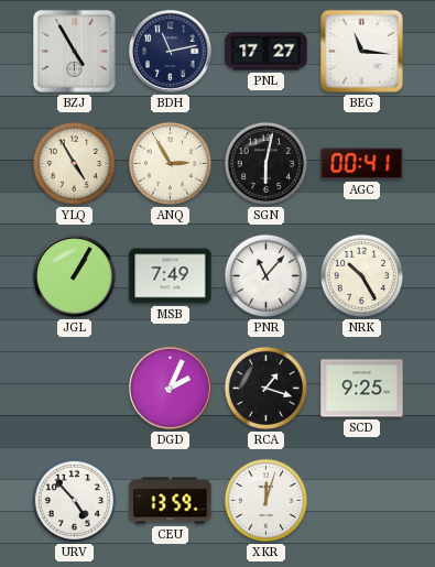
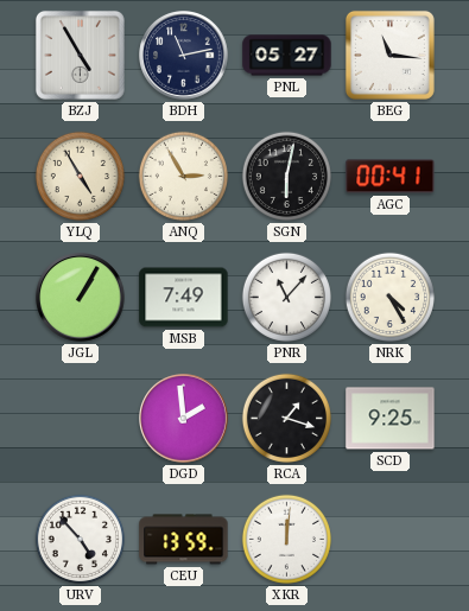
PNL: 17:27 -> 05:27
NRK: 10:25 -> 4:25
DGD: 2:04 -> 1:59
XKR: 12:03 -> 12:01
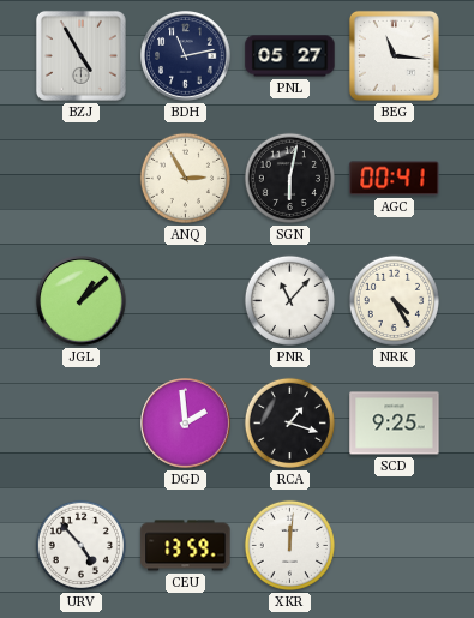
YLQ: 4:55 -> none
JGL: 1:05 -> 1:08
MSB: 7:49 -> none
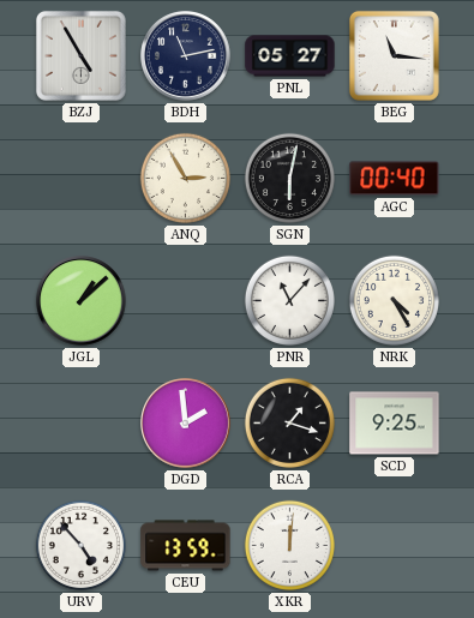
AGC: 00:41 -> 00:40
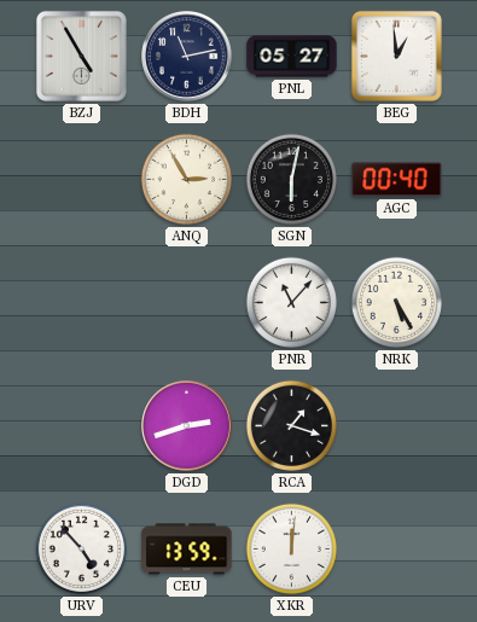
BEG: 11:16 -> 12:59
JGL: 1:08 -> none
NRK: 4:25 -> 5:25
DGD: 1:59 -> 2:42
SCD: 9:25 -> none
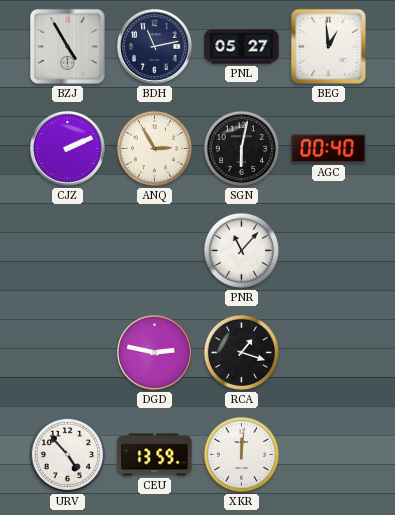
CJZ: none -> 2:11
NRK: 5:25 -> none
DGD: 2:42 -> 2:47
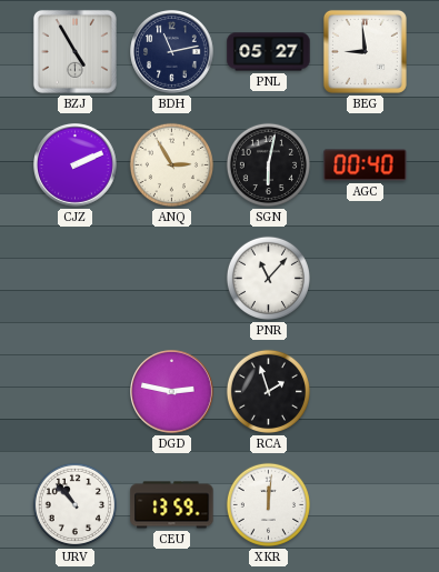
BEG: 12:59 -> 8:59
RCA: 1:18 -> 1:57
URV: 4:53 -> 10:53
